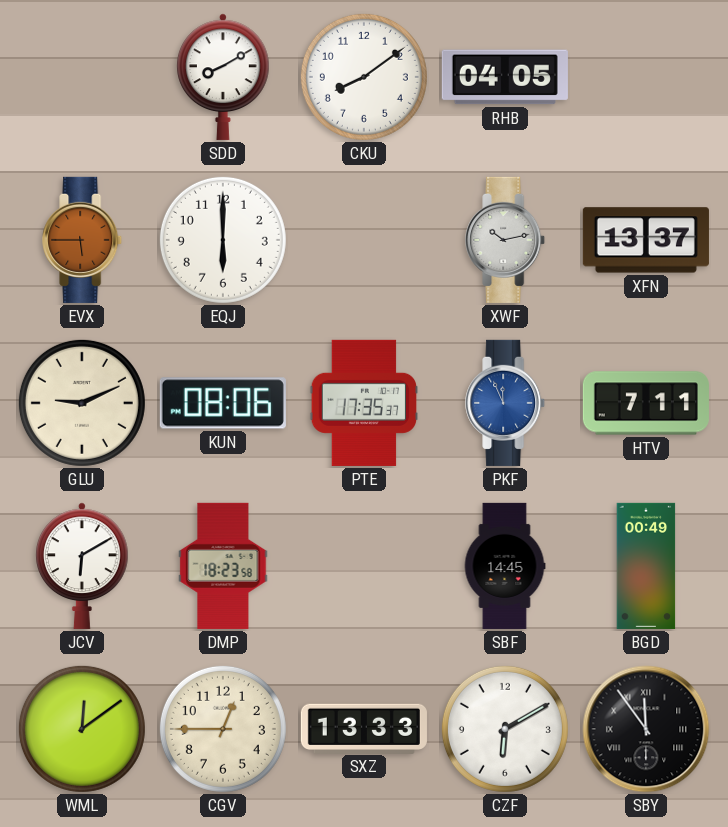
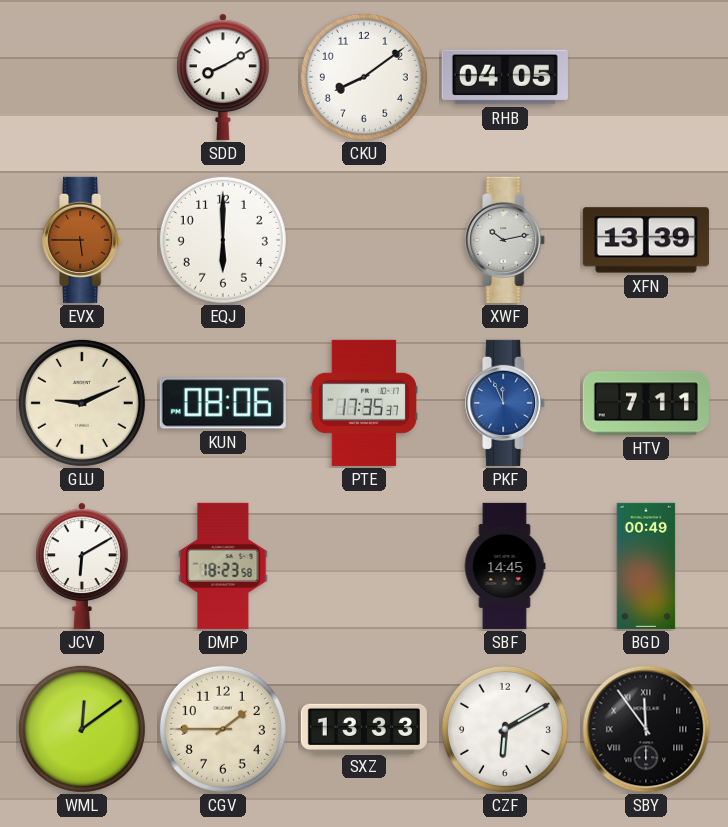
XFN: 13:37 -> 13:39
CGV: 12:45 -> 1:45
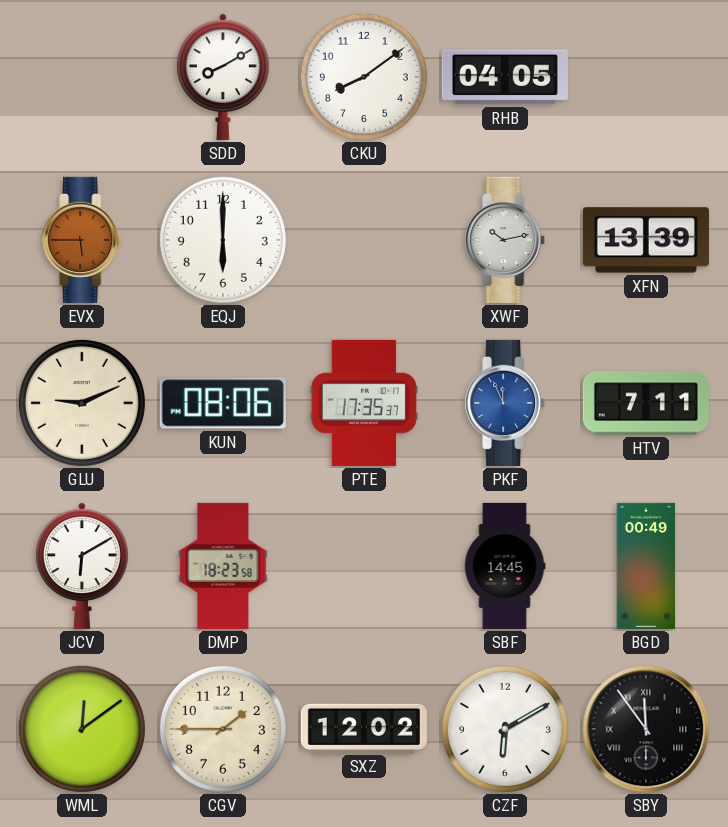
SXZ: 13:33 -> 12:02
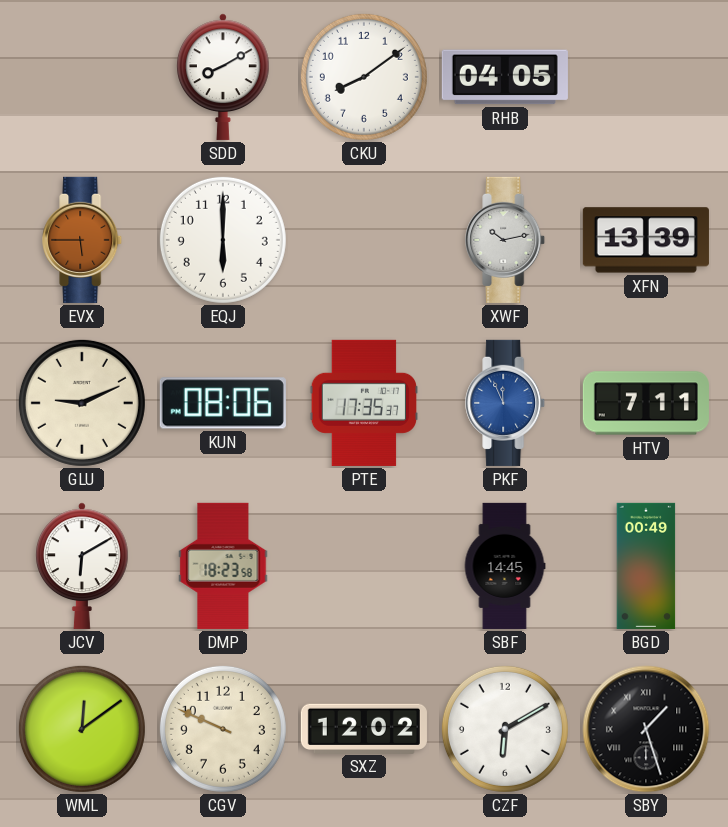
CGV: 1:45 -> 9:49
SBY: 11:54 -> 1:27
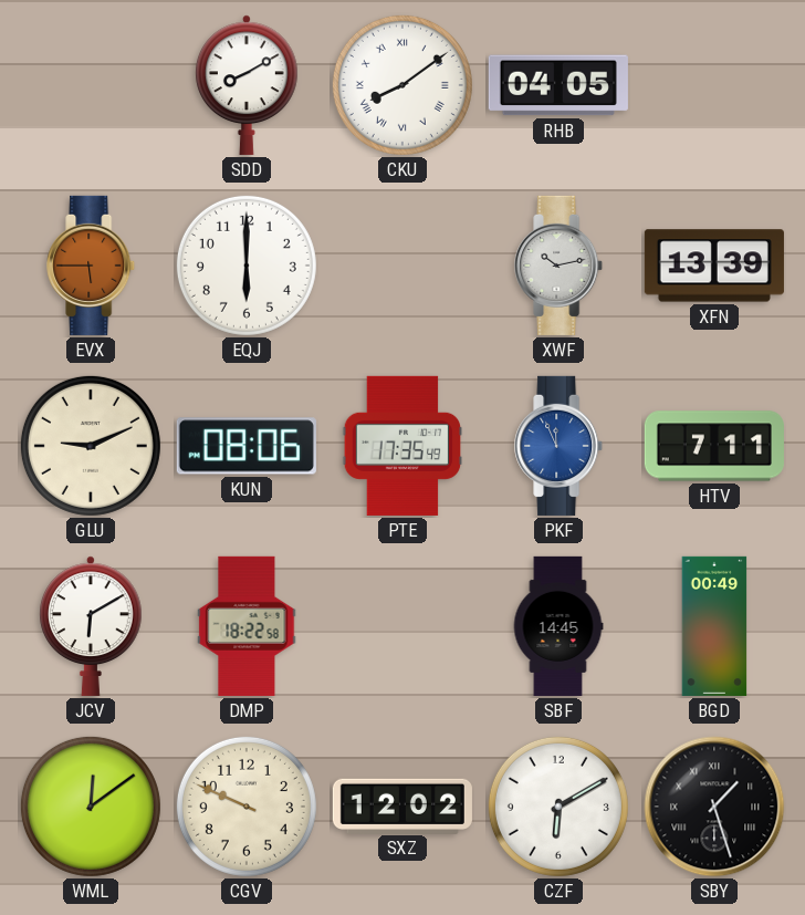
CKU numerals: Arabic -> Roman
PTE: 17:35:37 -> 17:35:49
DMP: 18:23 -> 18:22
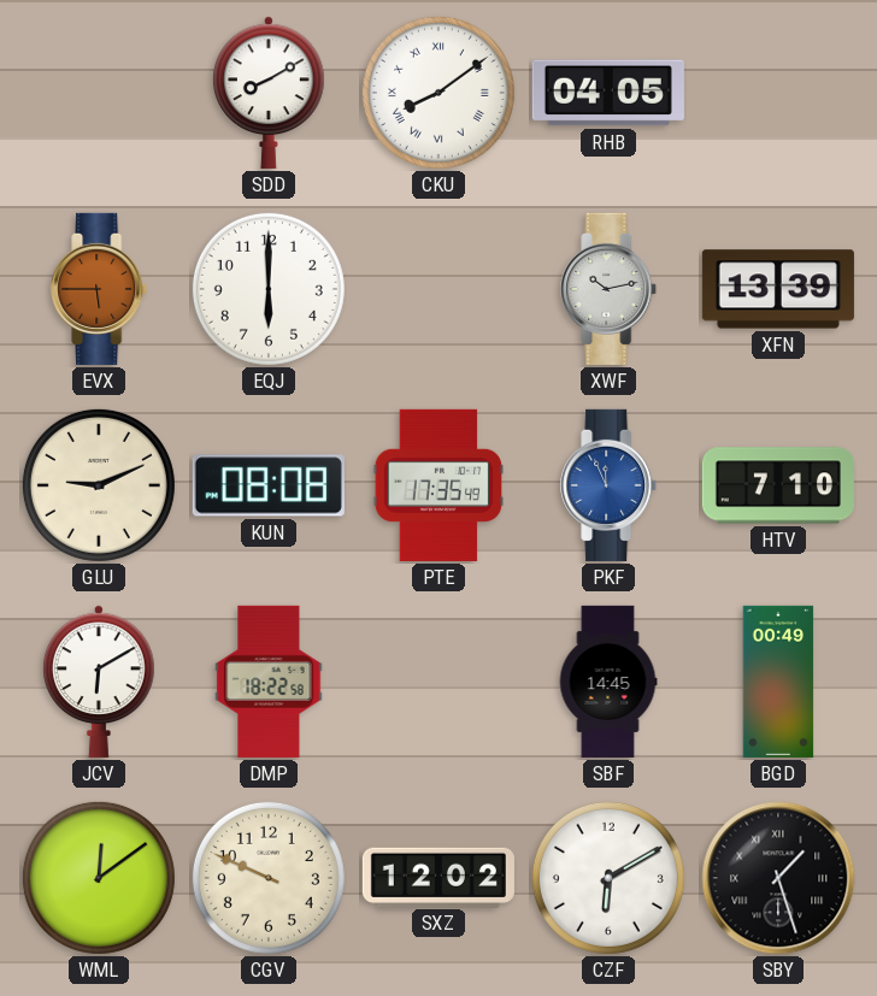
KUN: 08:06 -> 08:08
HTV: 7:11 -> 7:10
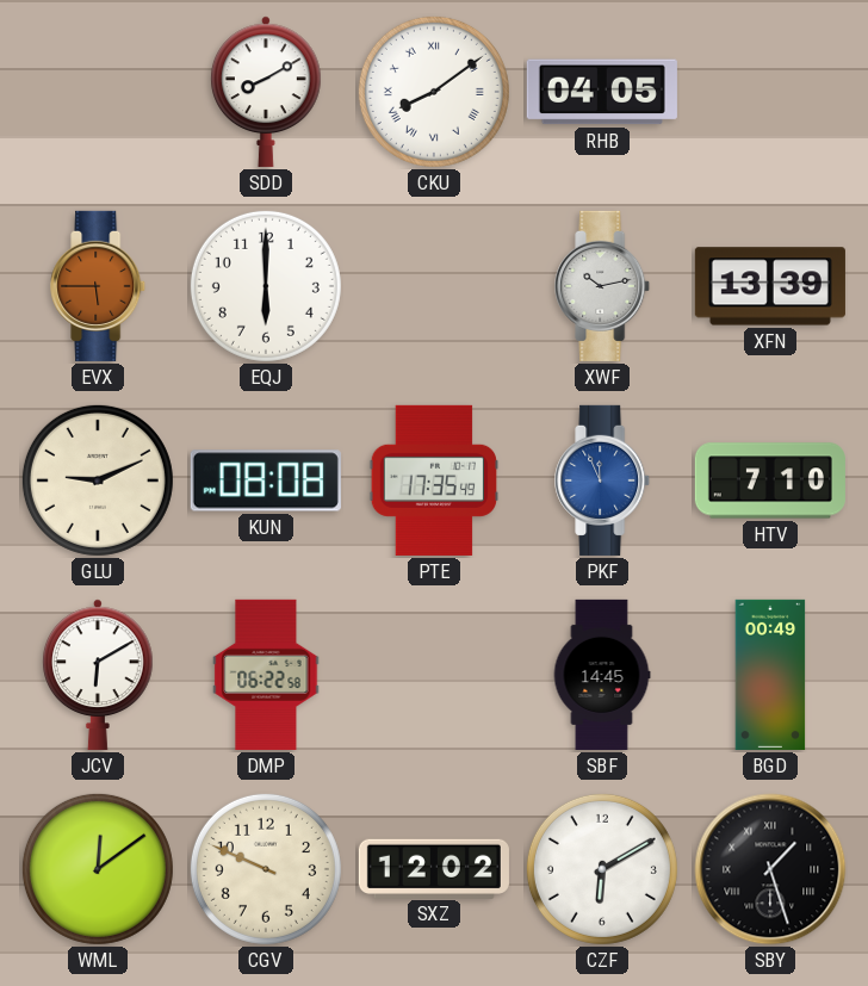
DMP: 18:22 -> 06:22
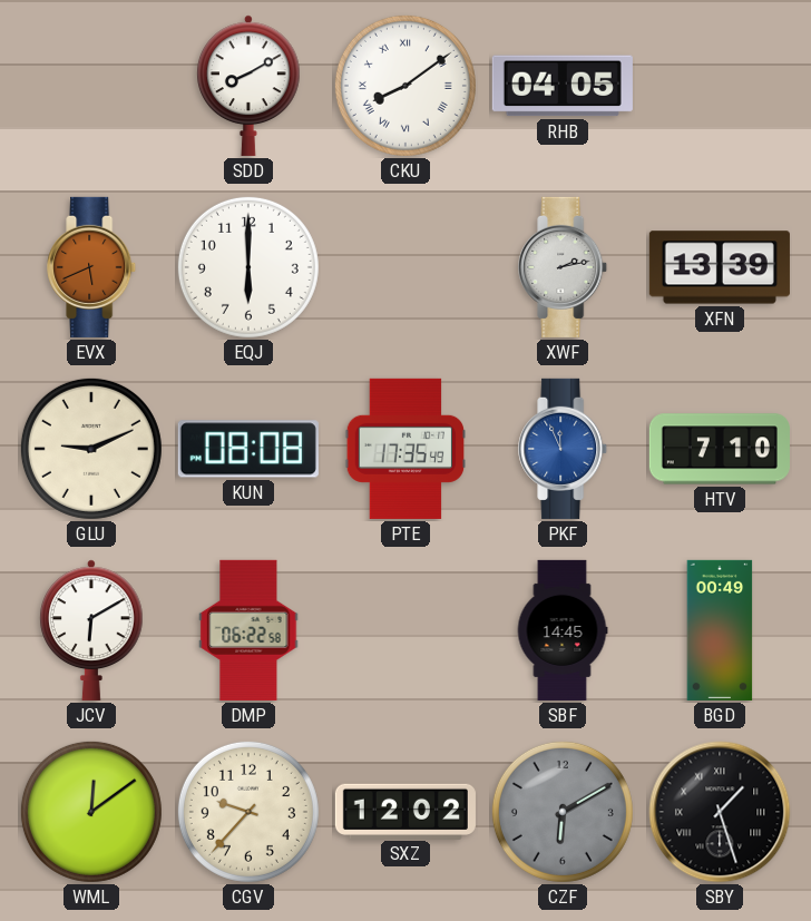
EVX: 5:45 -> 5:41
XWF: 10:13 -> 2:13
CGV: 9:49 -> 9:37
CZF dial: white -> grey
